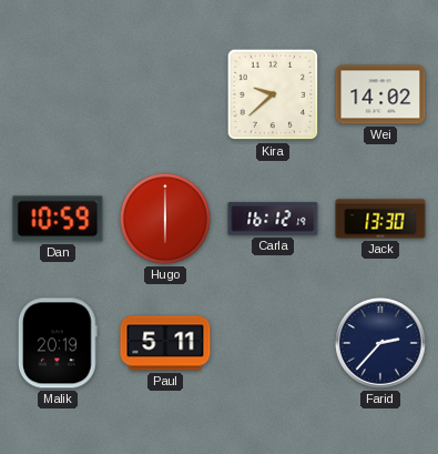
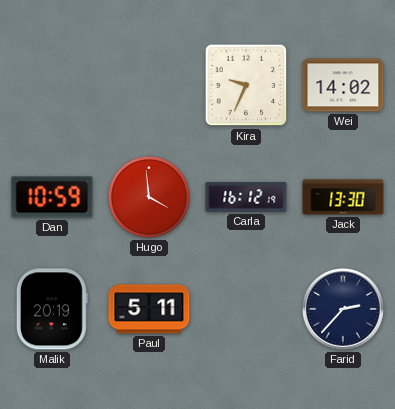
Kira: 9:38 -> 9:34
Hugo: 6:00 -> 3:59
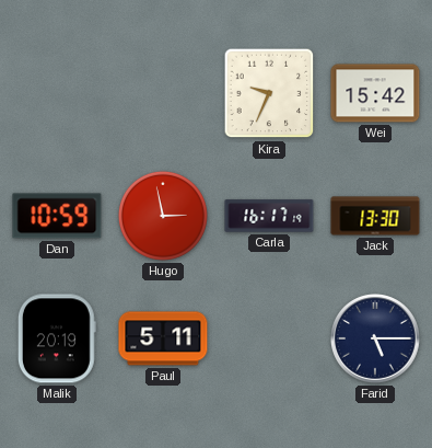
Wei: 14:02 -> 15:42
Hugo: 3:59 -> 2:58
Carla: 16:12 -> 16:17
Farid: 2:37 -> 5:15
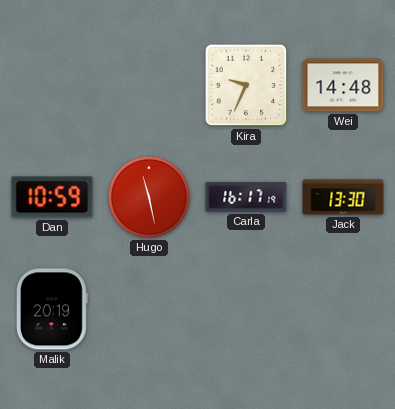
Wei: 15:42 -> 14:48
Hugo: 2:58 -> 11:28
Paul: 5:11 -> none
Farid: 5:15 -> none
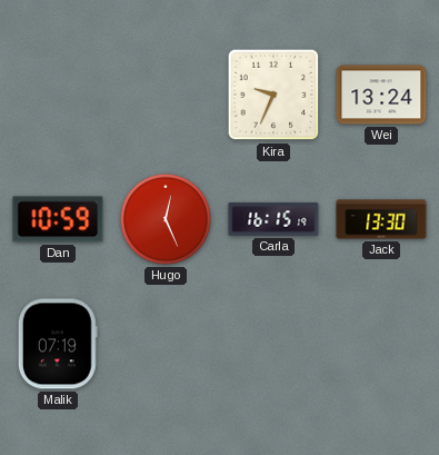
Wei: 14:48 -> 13:24
Hugo: 11:28 -> 12:26
Carla: 16:17 -> 16:15
Malik: 20:19 -> 07:19
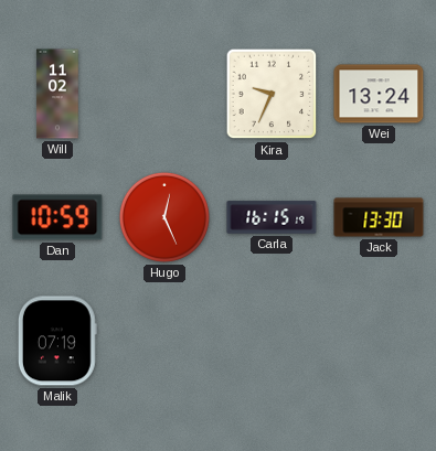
Will: none -> 11:02
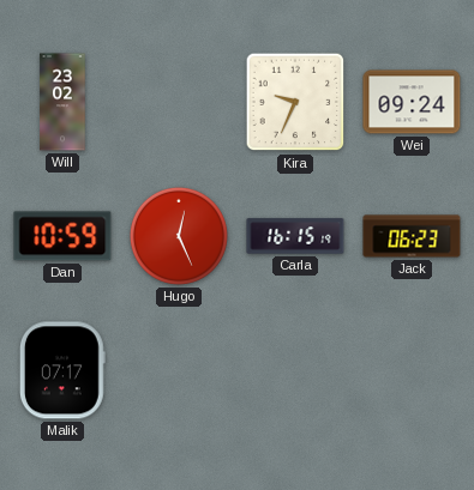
Will: 11:02 -> 23:02
Wei: 13:24 -> 09:24
Jack: 13:30 -> 06:23
Malik: 07:19 -> 07:17
